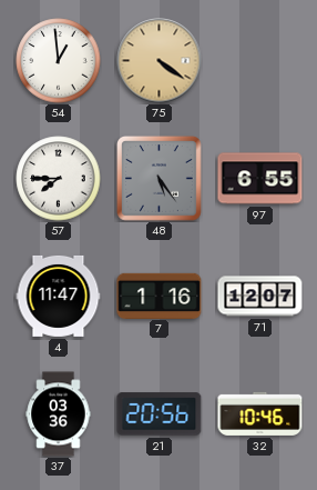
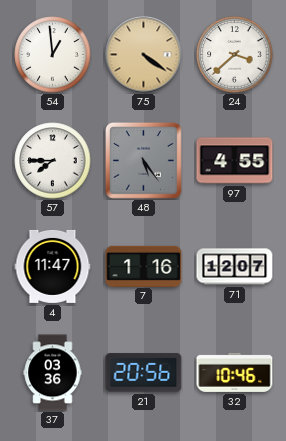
24: none -> 3:38
97: 6:55 -> 4:55
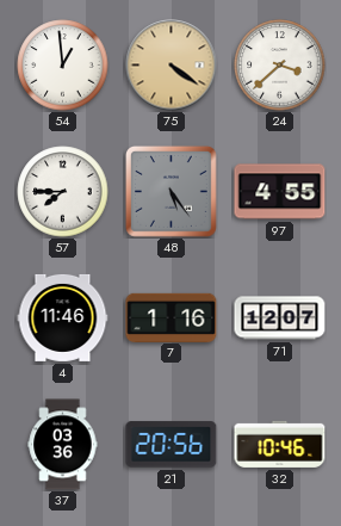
4: 11:47 -> 11:46
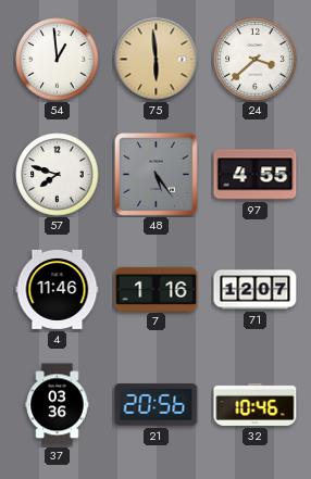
75: 4:21 -> 5:59
57: 7:45 -> 7:48
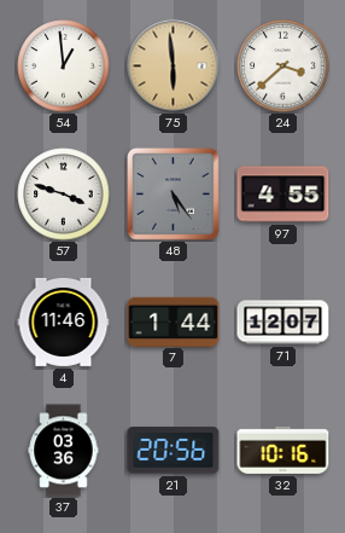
57: 7:48 -> 3:48
7: 1:16 -> 1:44
32: 10:46 -> 10:16
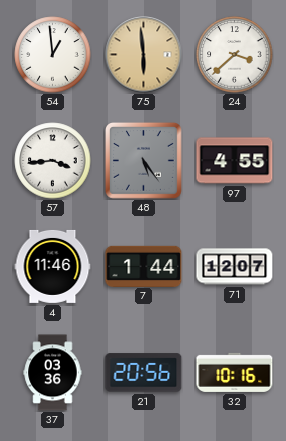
57: 3:48 -> 3:44
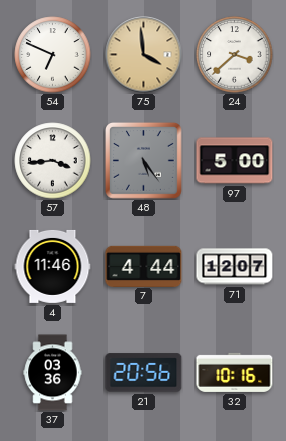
54: 12:59 -> 6:49
75: 5:59 -> 3:59
97: 4:55 -> 5:00
7: 1:44 -> 4:44
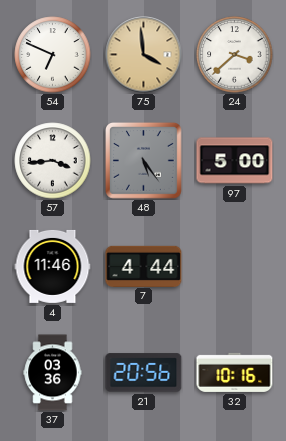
71: 12:07 -> none
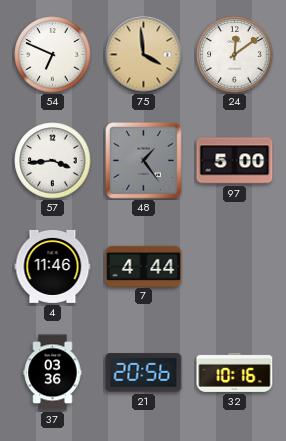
24: 3:38 -> 12:09
48: 5:24 -> 1:24
